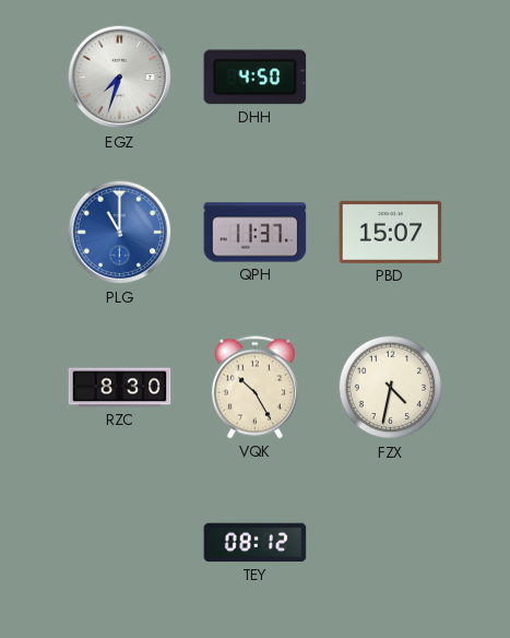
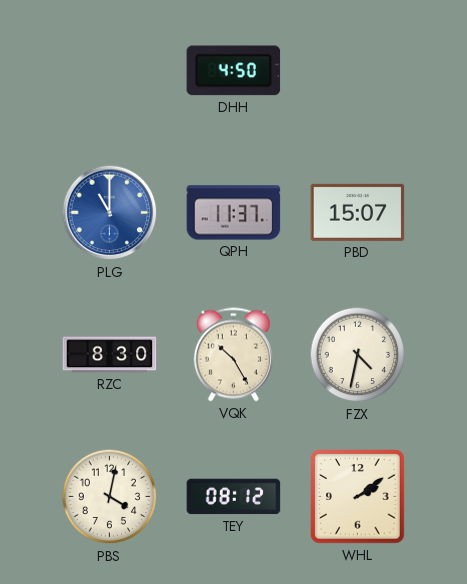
EGZ: 7:33 -> none
PBS: none -> 4:02
WHL: none -> 2:09
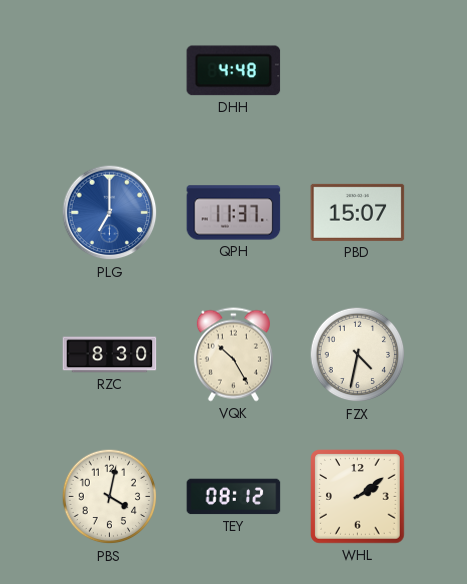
DHH: 4:50 -> 4:48
PLG: 11:00 -> 7:00
